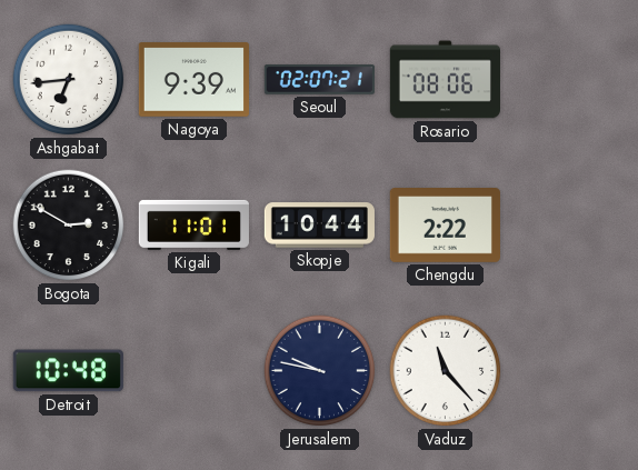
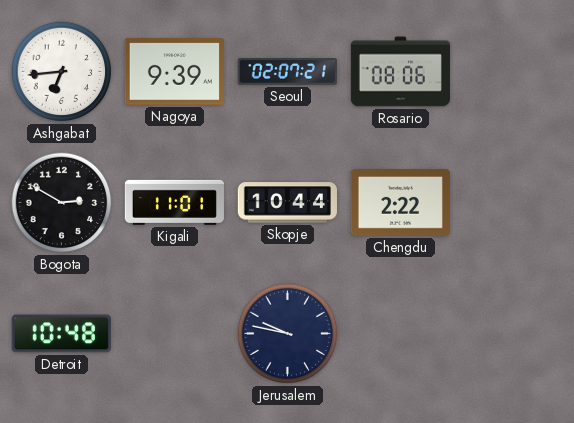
Vaduz: 11:23 -> none
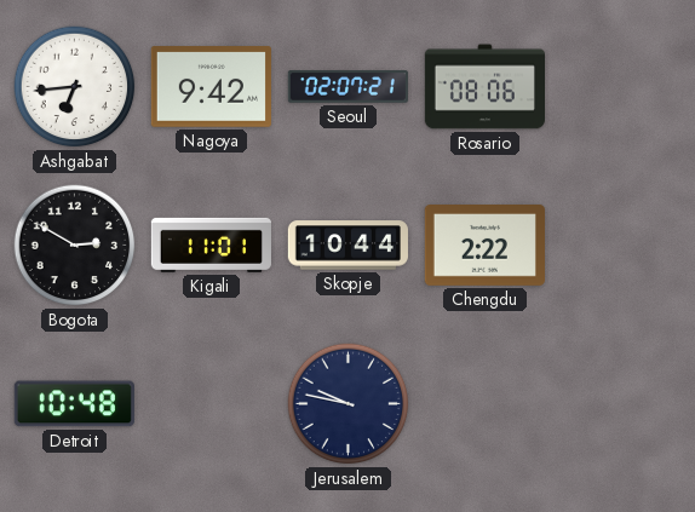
Nagoya: 9:39 -> 9:42
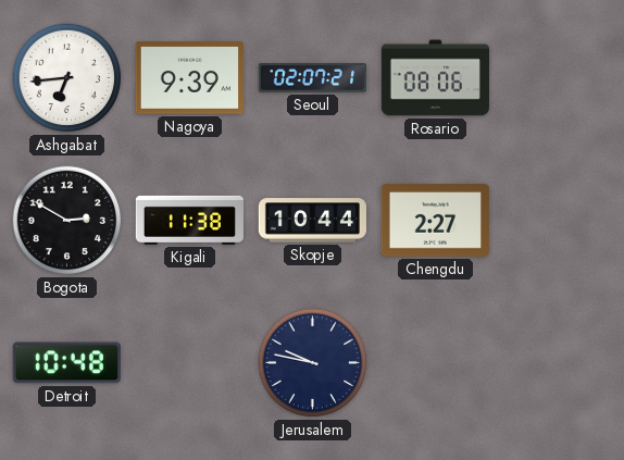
Nagoya: 9:42 -> 9:39
Kigali: 11:01 -> 11:38
Chengdu: 2:22 -> 2:27
